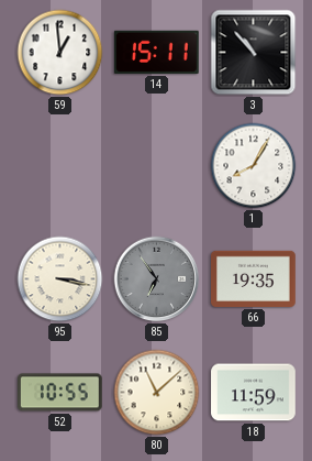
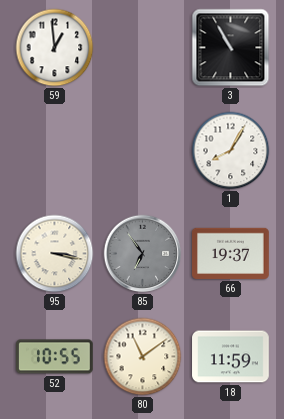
14: 15:11 -> none
3: 10:53 -> 10:55
66: 19:35 -> 19:37
80: 11:08 -> 11:09
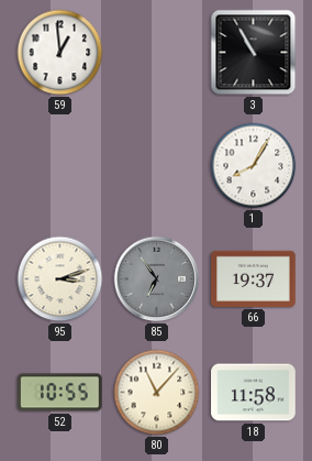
95: 3:17 -> 3:12
80: 11:09 -> 11:07
18: 11:59 -> 11:58
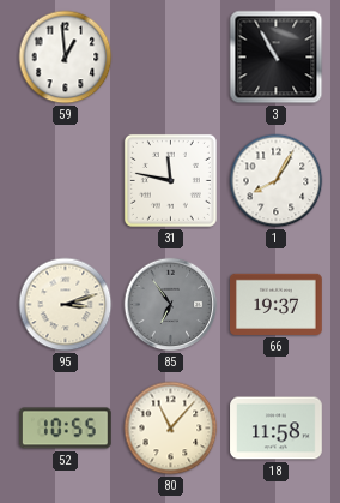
31: none -> 11:47
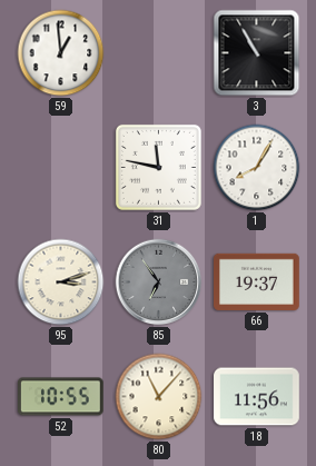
18: 11:58 -> 11:56
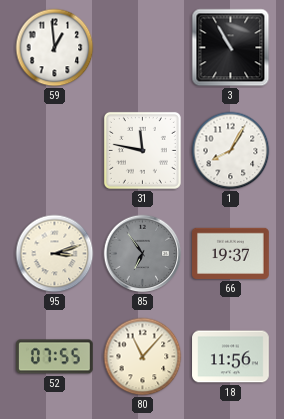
52: 10:55 -> 07:55
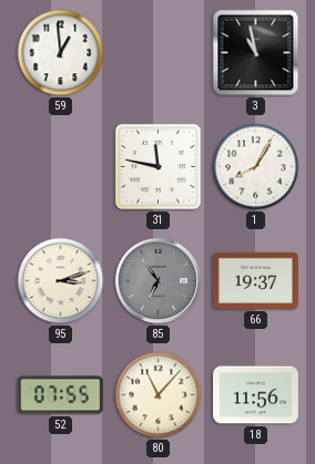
3: 10:55 -> 10:58
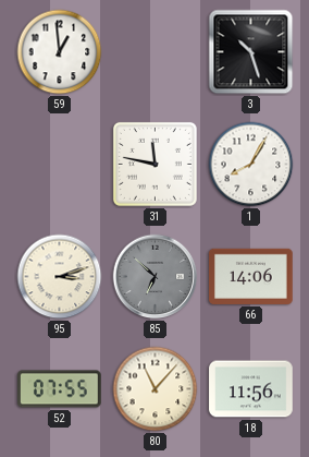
3: 10:58 -> 10:27
85: 6:54 -> 6:52
66: 19:37 -> 14:06
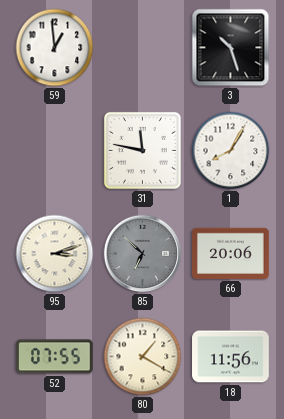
66: 14:06 -> 20:06
80: 11:07 -> 1:20
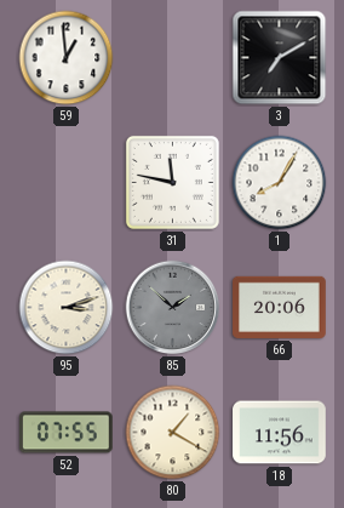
3: 10:27 -> 7:10
85: 6:52 -> 1:52
